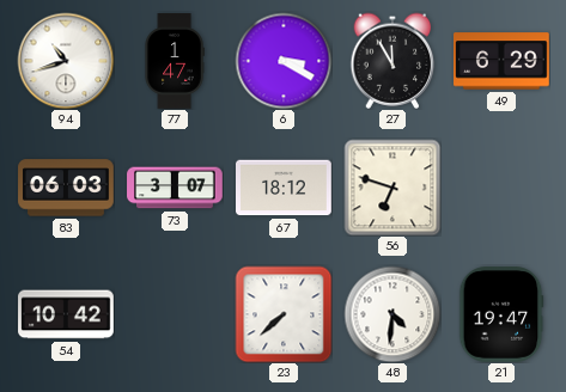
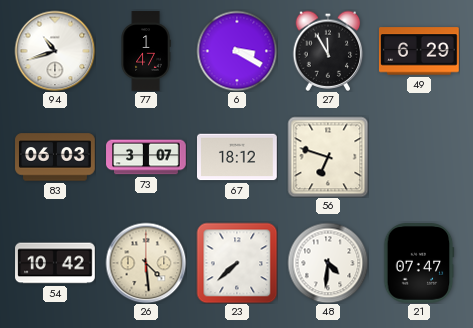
26: none -> 4:29
21: 19:47 -> 07:47
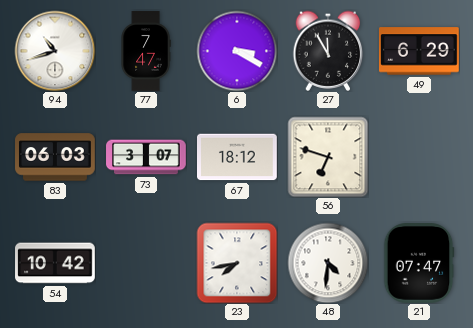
77: 1:47 -> 7:47
26: 4:29 -> none
23: 7:38 -> 7:43
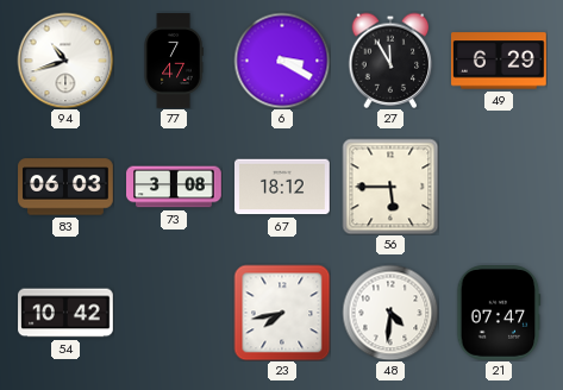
73: 3:07 -> 3:08
56: 6:48 -> 5:45
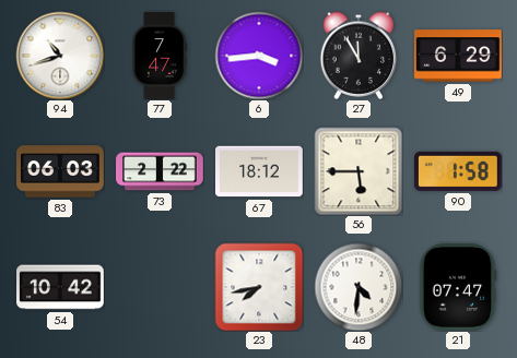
6: 3:20 -> 3:44
73: 3:08 -> 2:22
90: none -> 1:58
